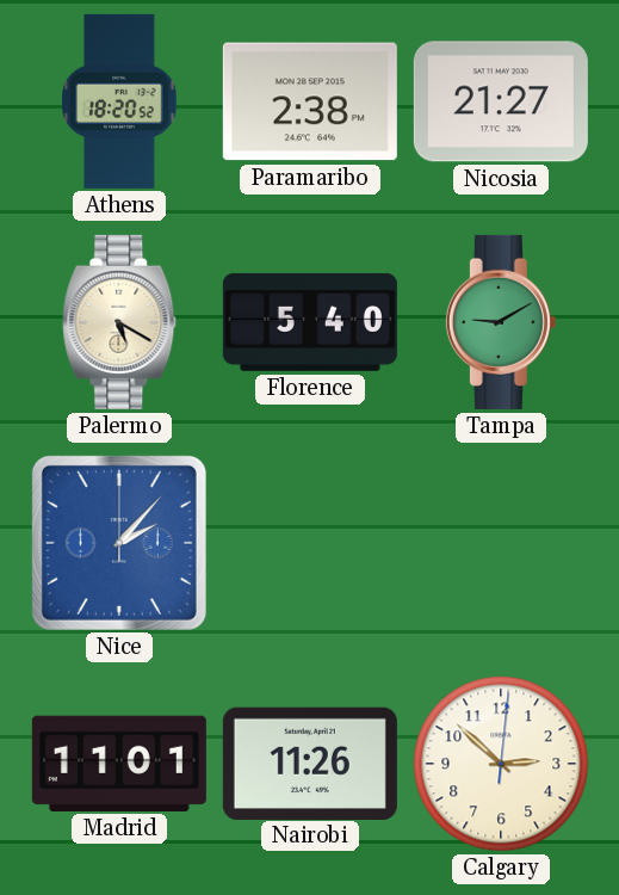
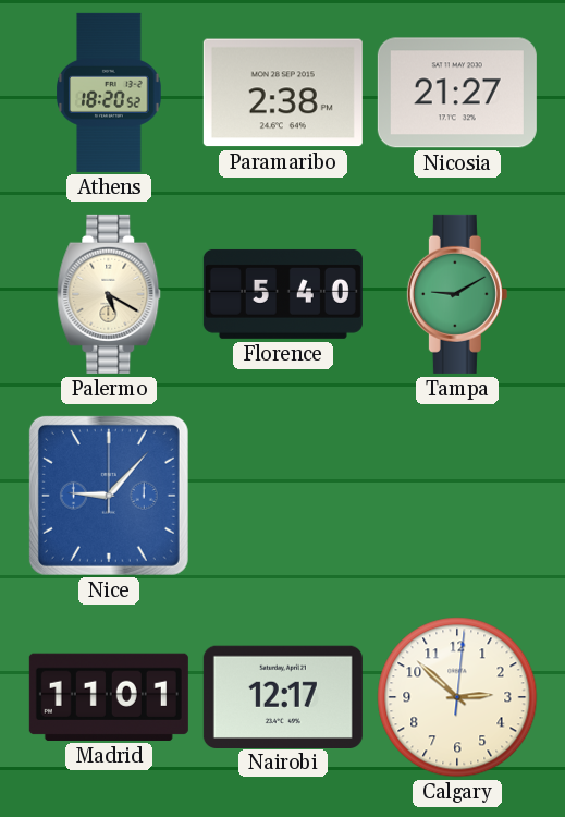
Nice: 2:07 -> 9:07
Nairobi: 11:26 -> 12:17
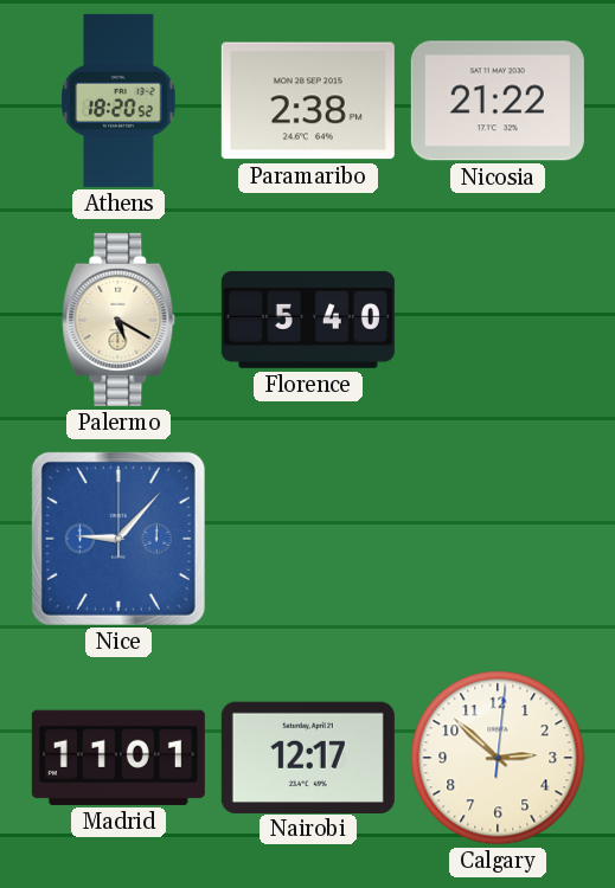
Nicosia: 21:27 -> 21:22
Tampa: 9:10 -> none
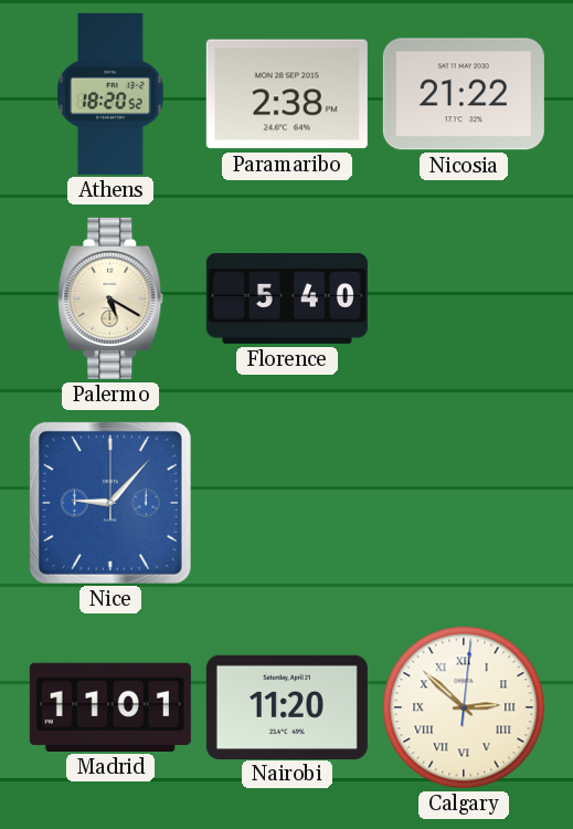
Nairobi: 12:17 -> 11:20
Calgary numerals: Arabic -> Roman
